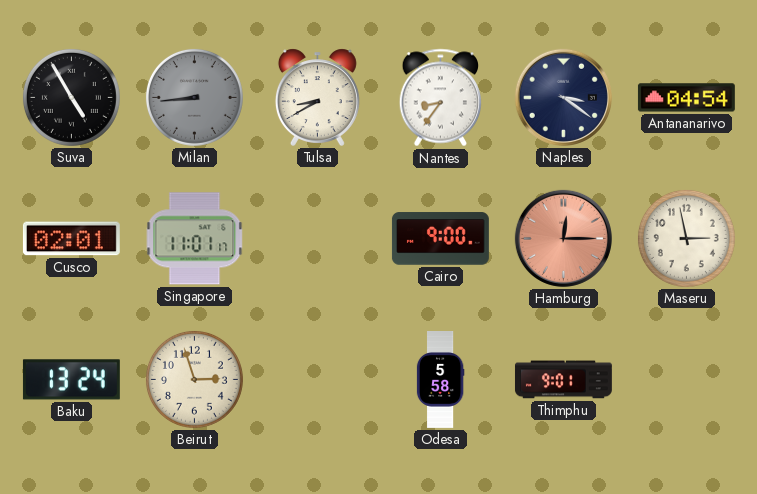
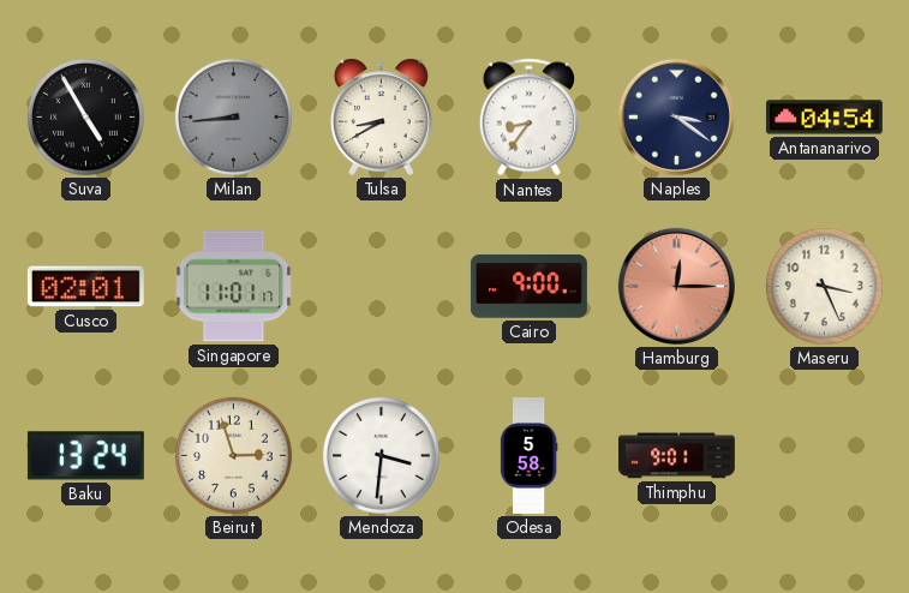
Maseru: 2:58 -> 3:26
Mendoza: none -> 3:31
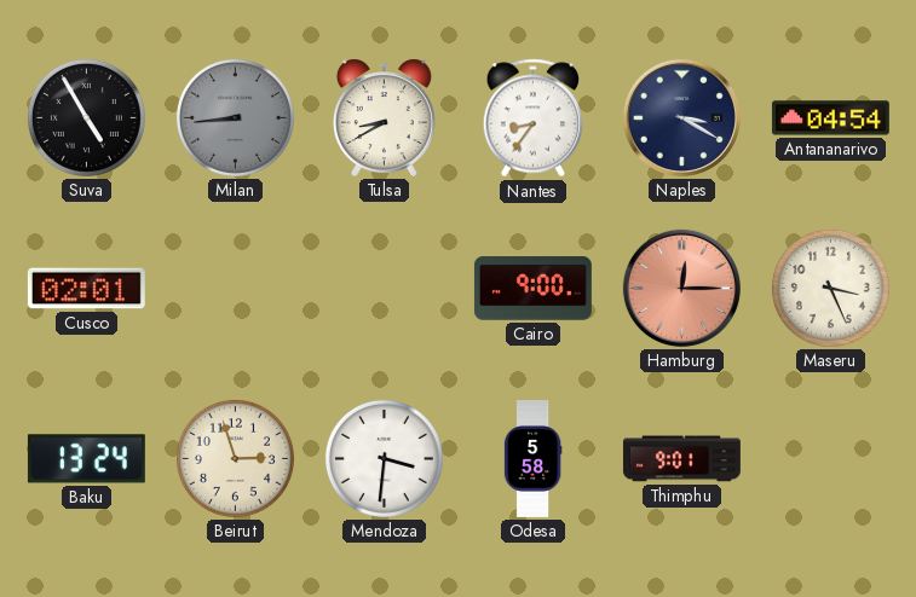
Naples: 3:21 -> 3:20
Singapore: 11:01 -> none
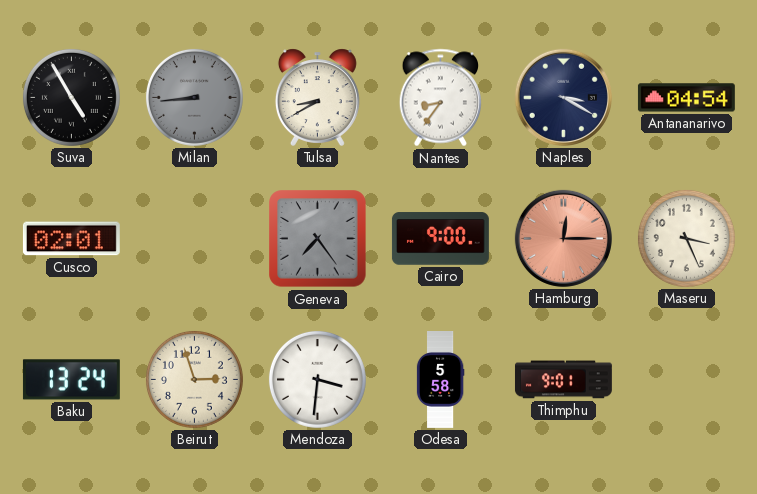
Geneva: none -> 7:24
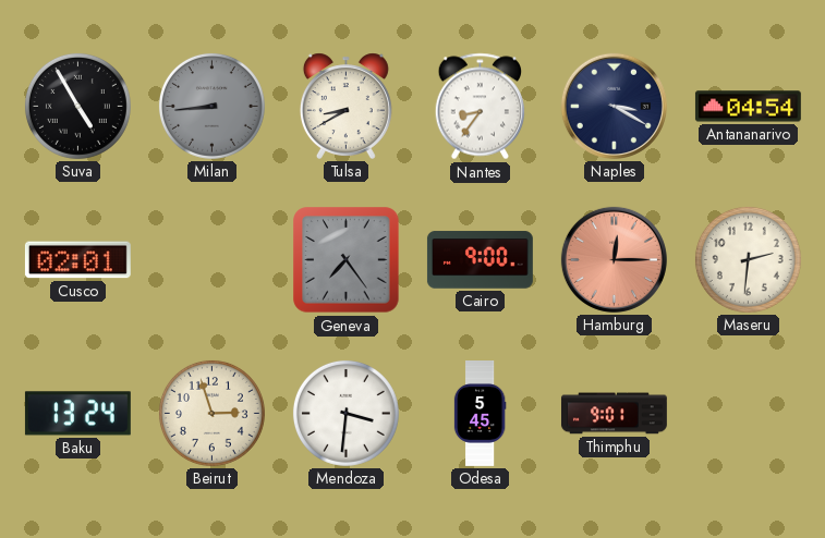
Maseru: 3:26 -> 2:31
Odesa: 5:58 -> 5:45
